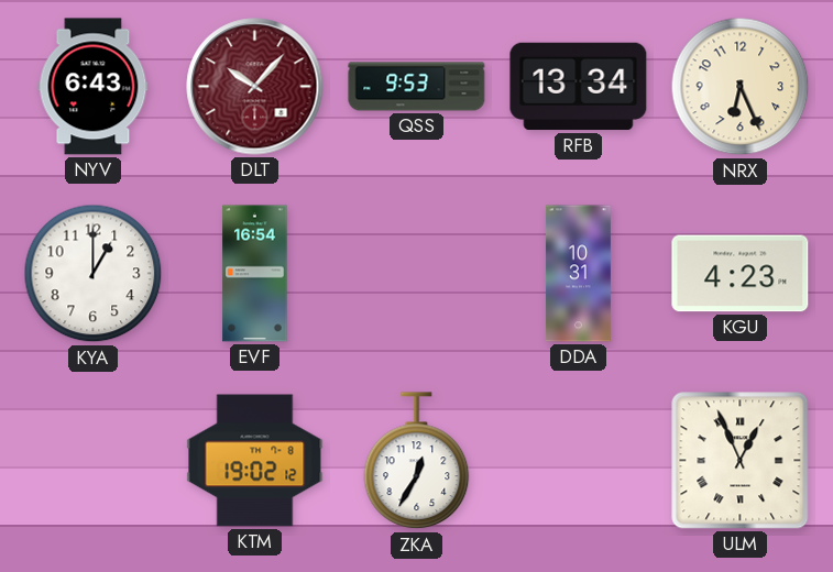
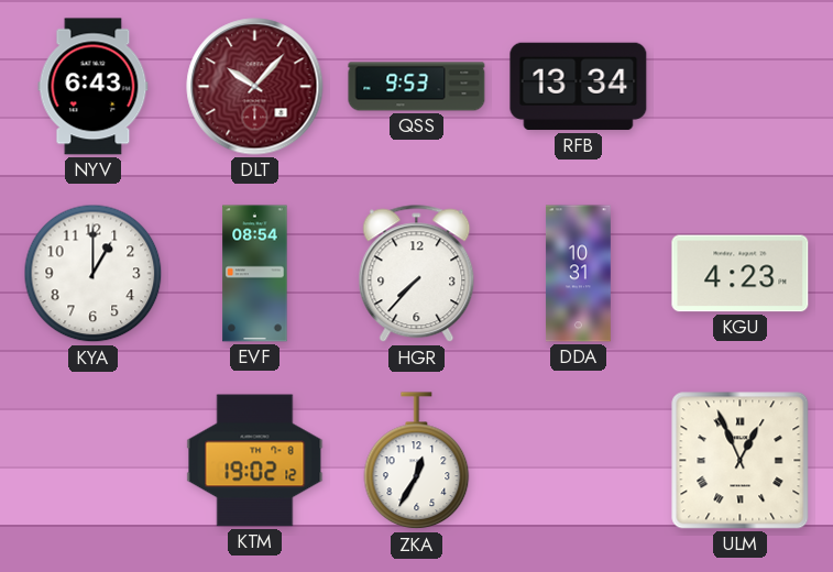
NRX: 6:26 -> none
EVF: 16:54 -> 08:54
HGR: none -> 7:37
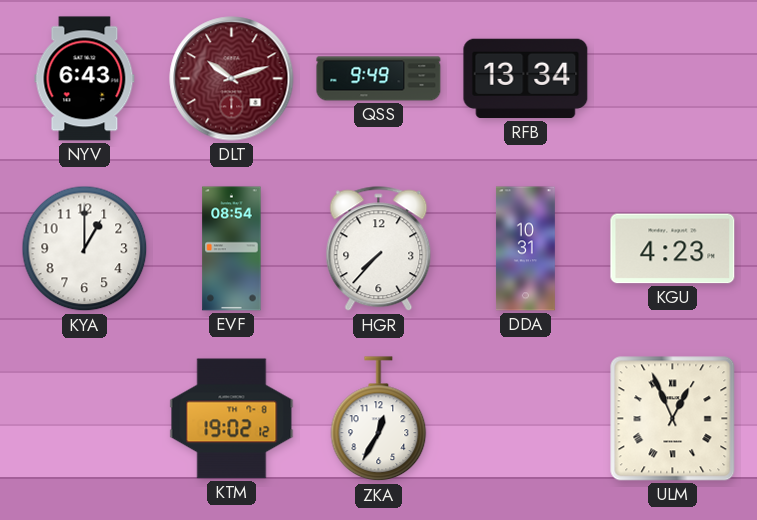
DLT: 10:07 -> 10:12
QSS: 9:53 -> 9:49
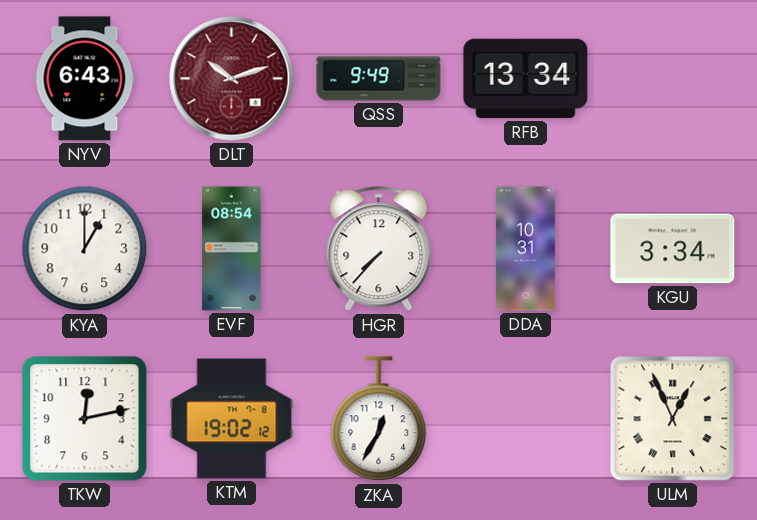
KGU: 4:23 -> 3:34
TKW: none -> 12:13
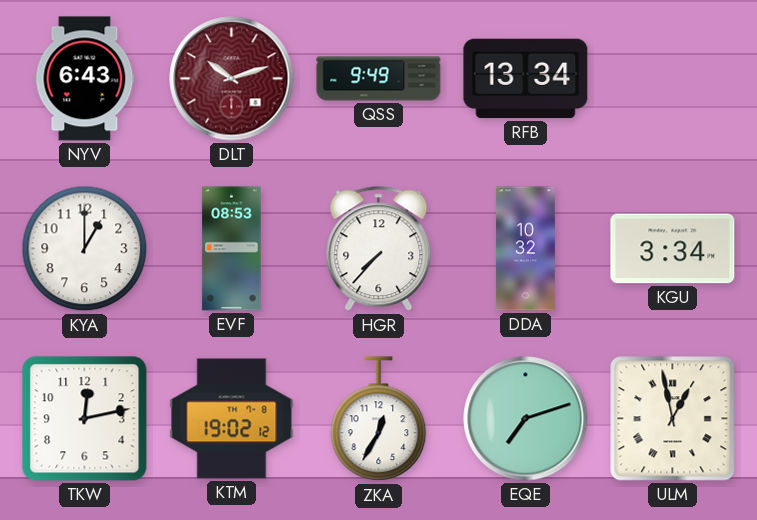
EVF: 08:54 -> 08:53
DDA: 10:31 -> 10:32
EQE: none -> 7:12
ULM: 12:56 -> 12:58
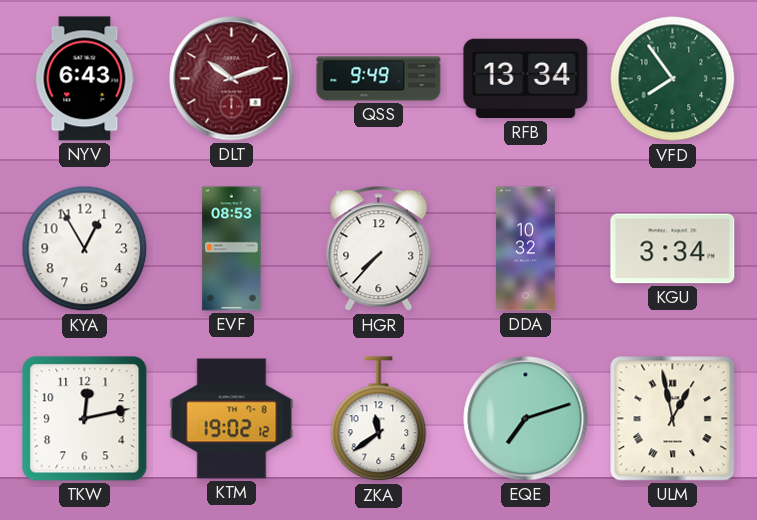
VFD: none -> 7:54
KYA: 1:00 -> 12:55
ZKA: 12:35 -> 11:39
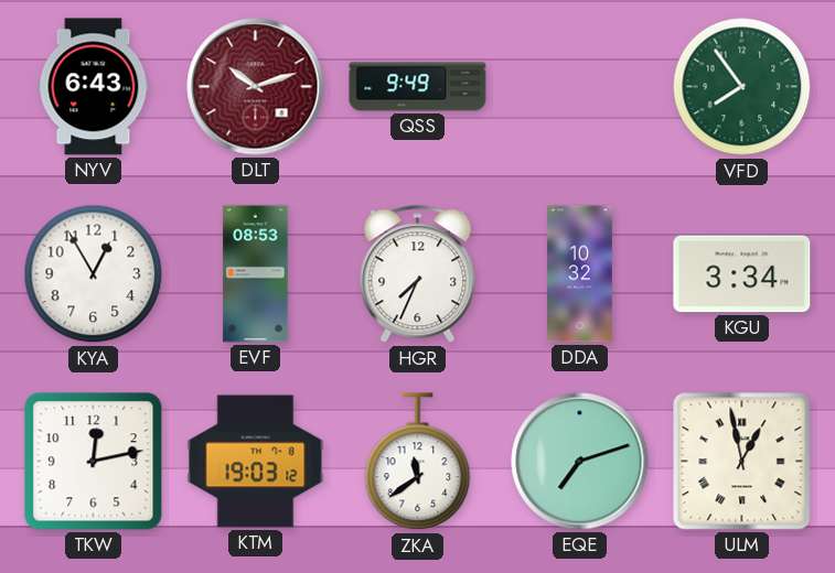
RFB: 13:34 -> none
HGR: 7:37 -> 7:34
KTM: 19:02 -> 19:03
